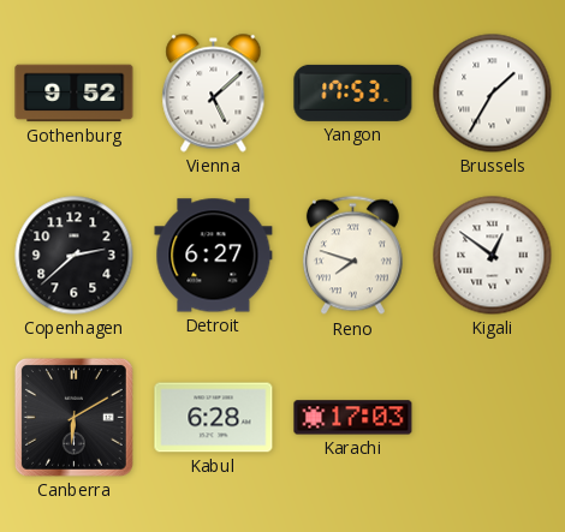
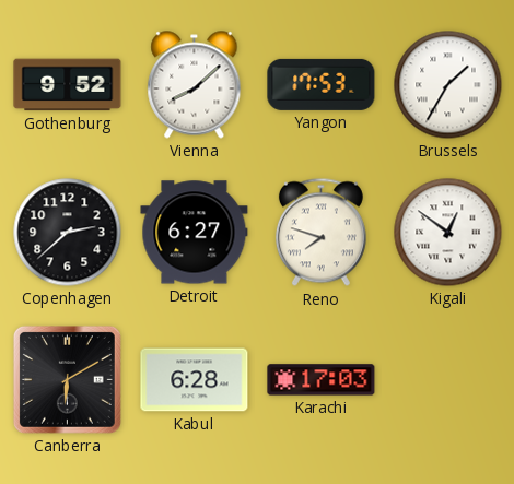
Vienna: 5:08 -> 8:08
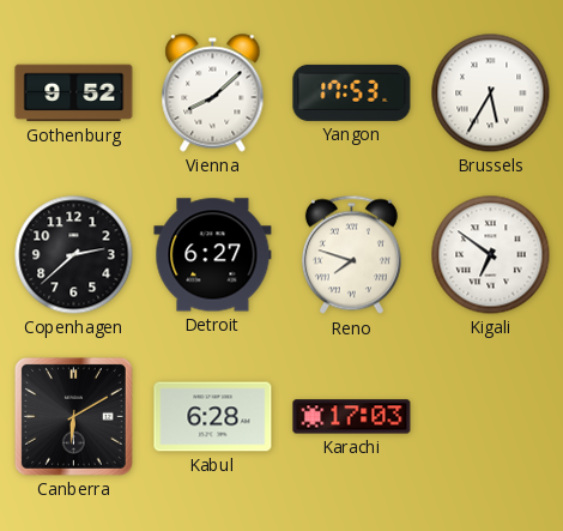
Brussels: 1:35 -> 5:35
Kigali: 12:51 -> 6:51
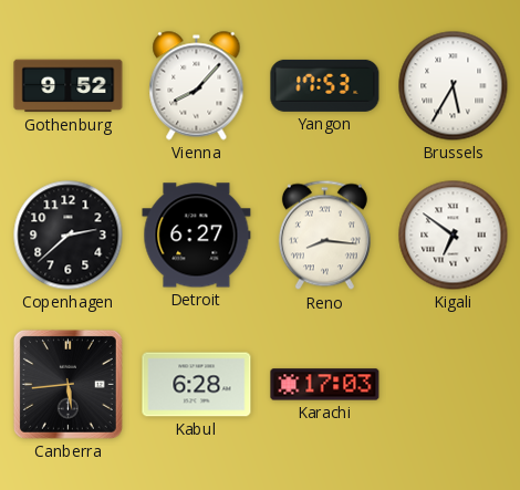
Vienna: 8:08 -> 8:07
Reno: 7:48 -> 8:16
Canberra: 6:10 -> 5:44
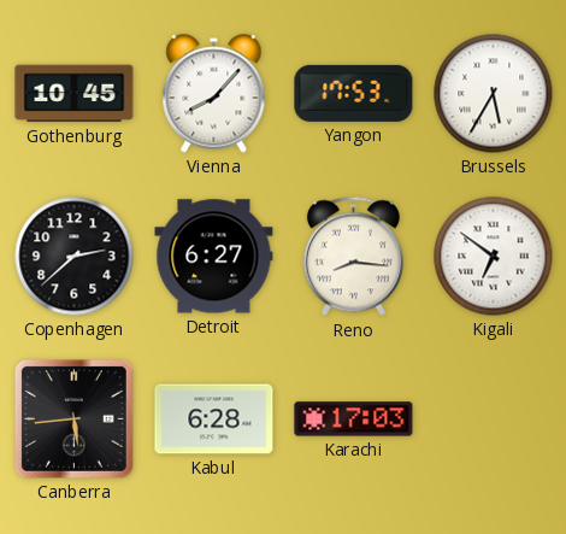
Gothenburg: 9:52 -> 10:45
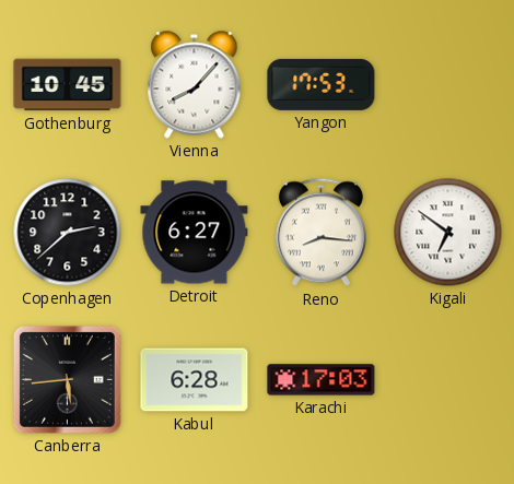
Brussels: 5:35 -> none
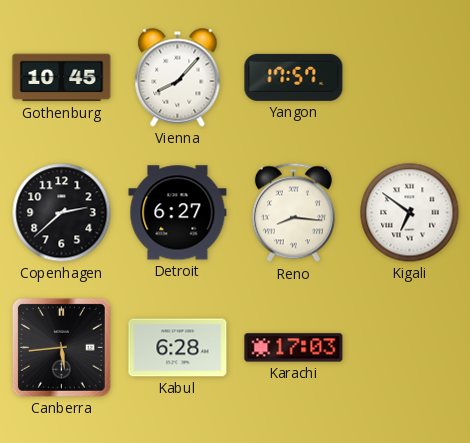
Yangon: 17:53 -> 17:57
